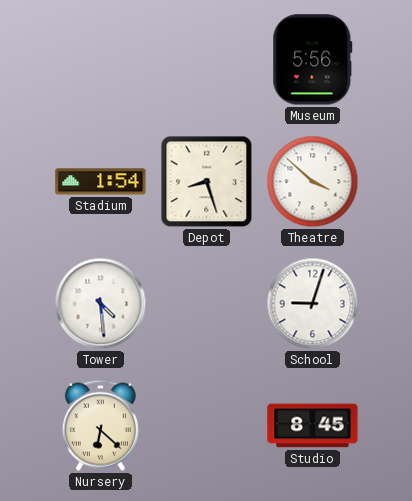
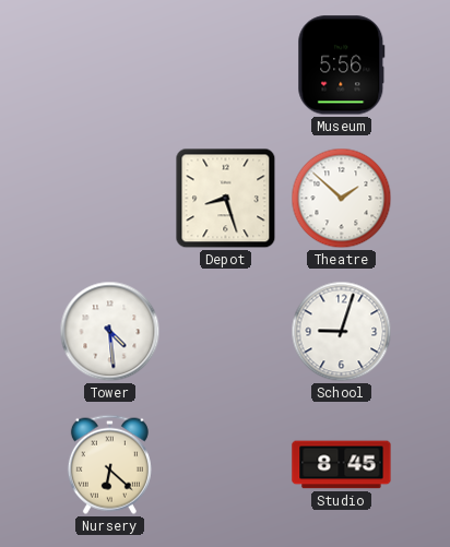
Stadium: 1:54 -> none
Theatre: 3:52 -> 1:52
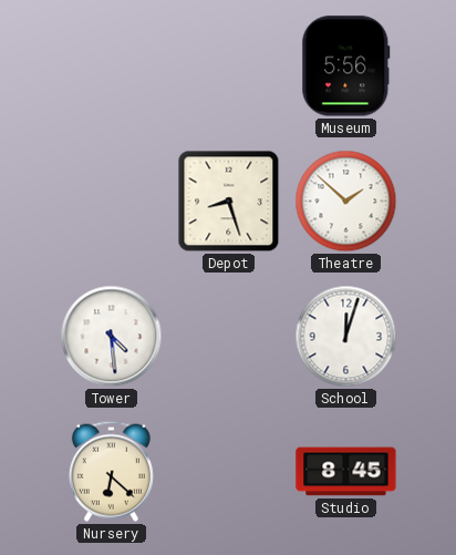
School: 9:03 -> 12:03
